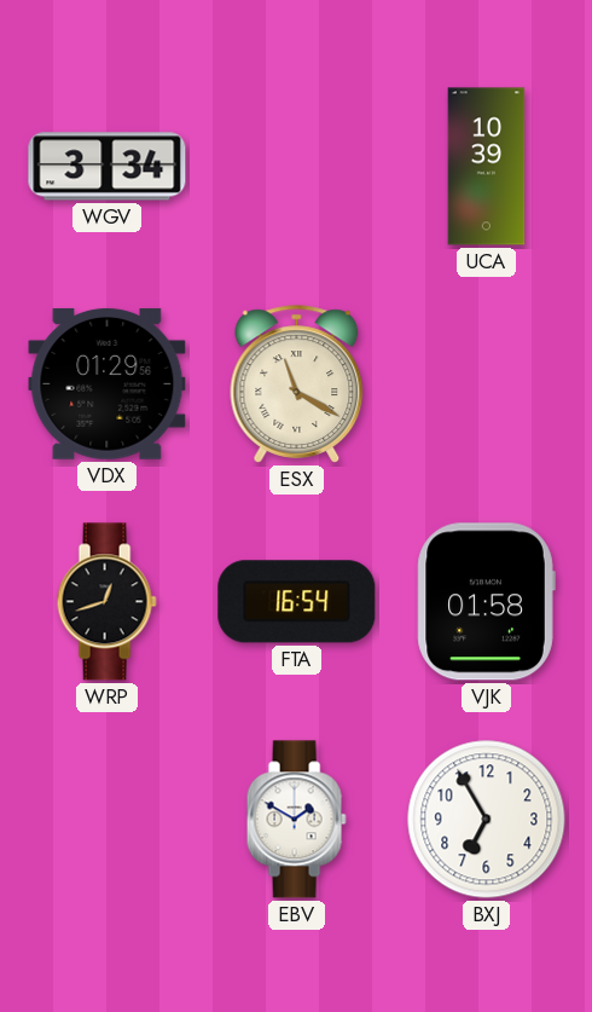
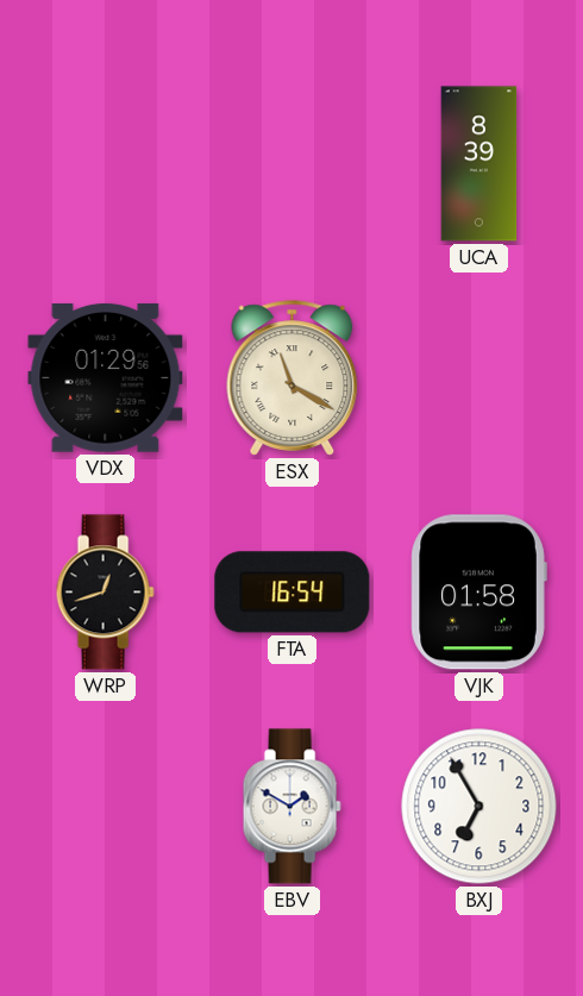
WGV: 3:34 -> none
UCA: 10:39 -> 8:39
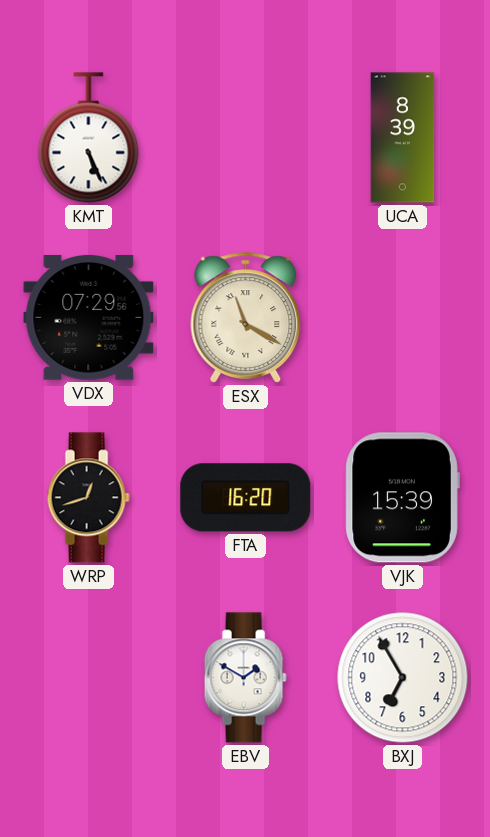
KMT: none -> 5:26
VDX: 01:29 -> 07:29
FTA: 16:54 -> 16:20
VJK: 01:58 -> 15:39
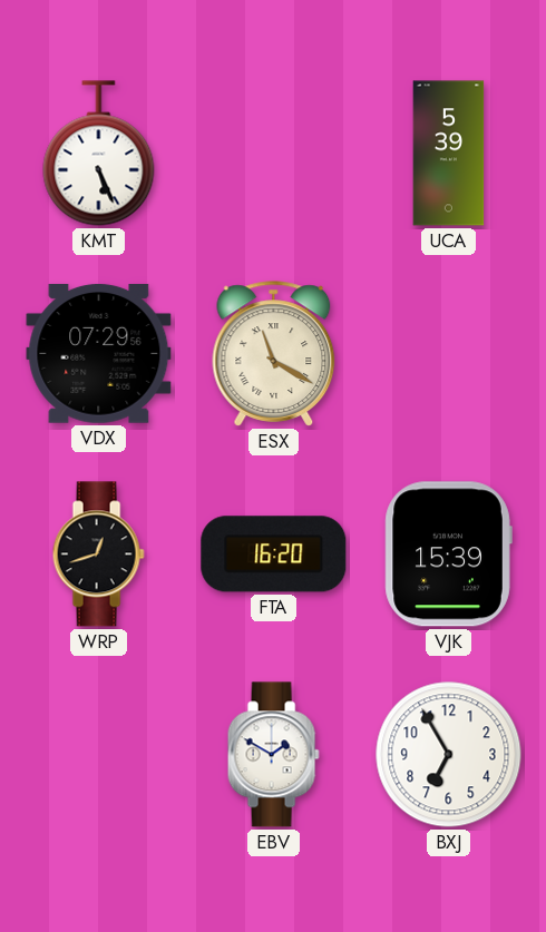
UCA: 8:39 -> 5:39
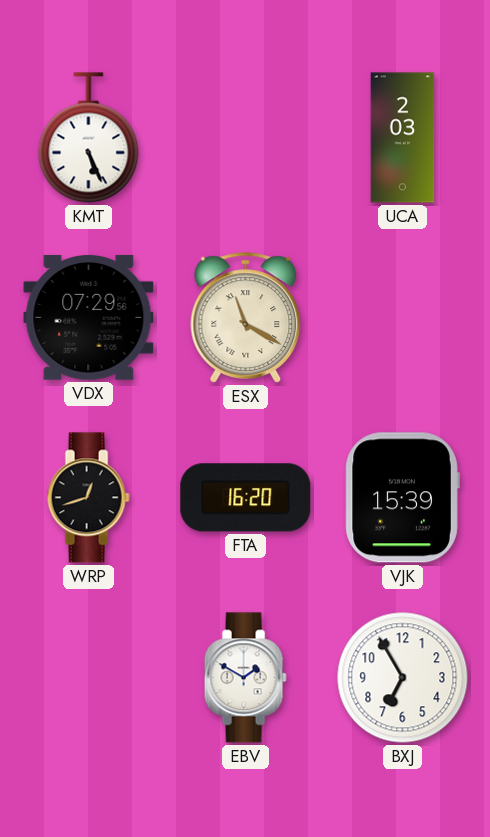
UCA: 5:39 -> 2:03
